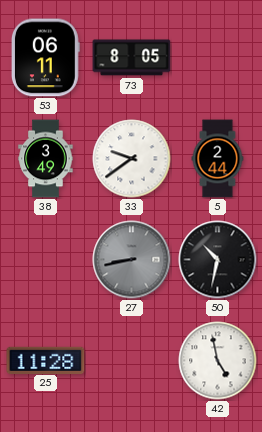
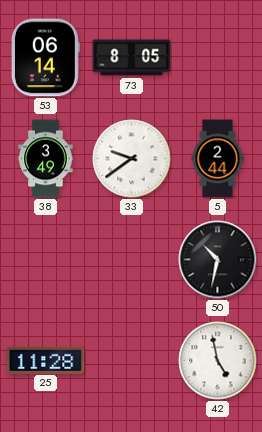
53: 06:11 -> 06:14
27: 8:43 -> none
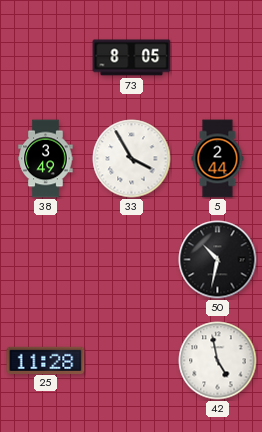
53: 06:14 -> none
33: 9:39 -> 3:55
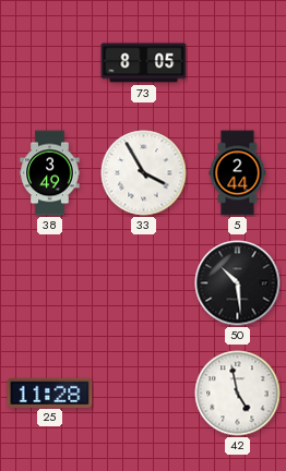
50: 10:32 -> 10:29
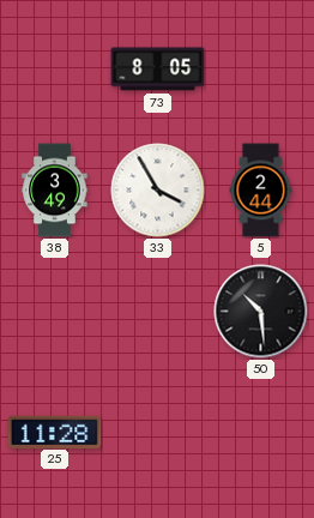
42: 4:58 -> none
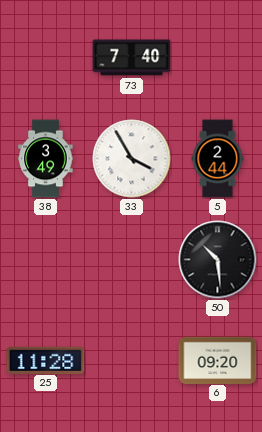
73: 8:05 -> 7:40
6: none -> 09:20
